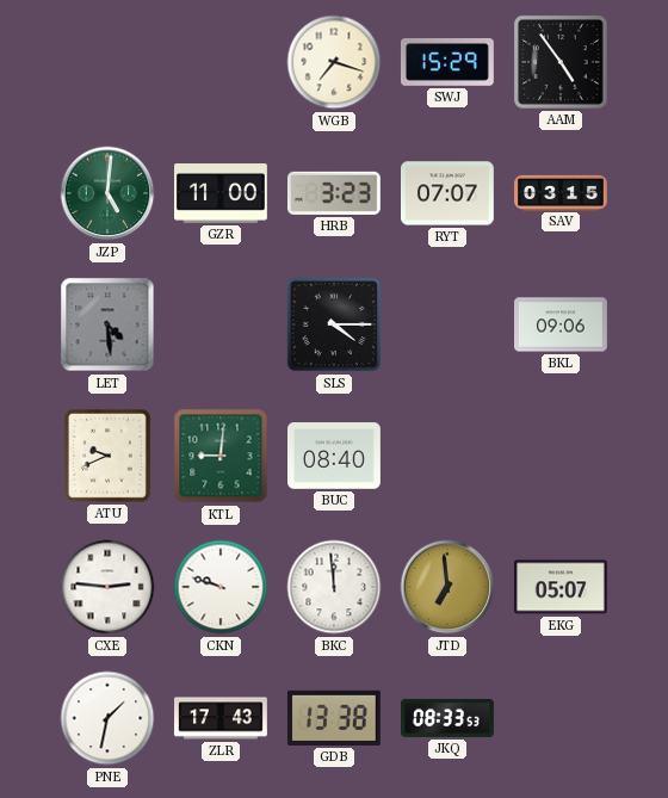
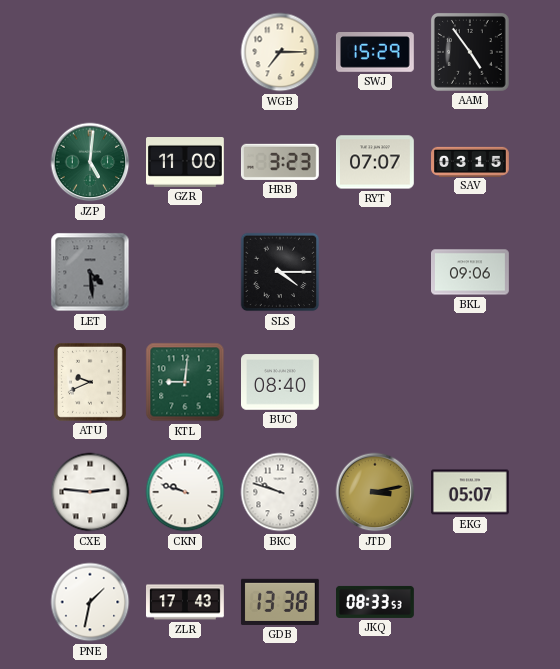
WGB: 7:18 -> 7:15
BKC: 11:59 -> 9:48
JTD: 6:59 -> 3:13
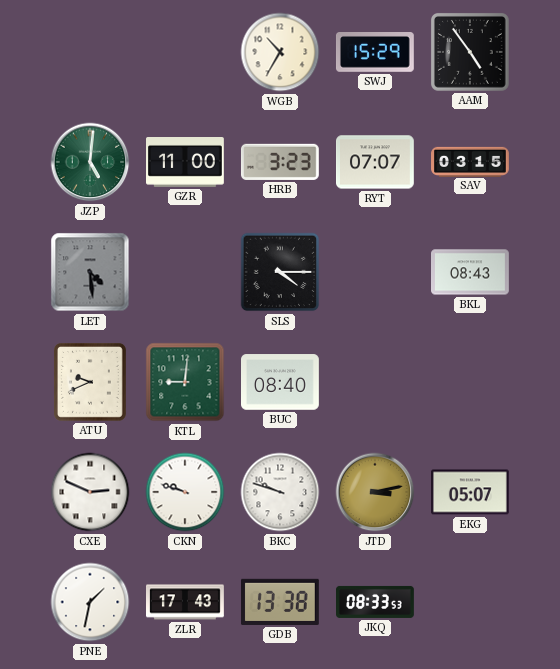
WGB: 7:15 -> 10:35
BKL: 09:06 -> 08:43
CXE: 2:46 -> 2:49
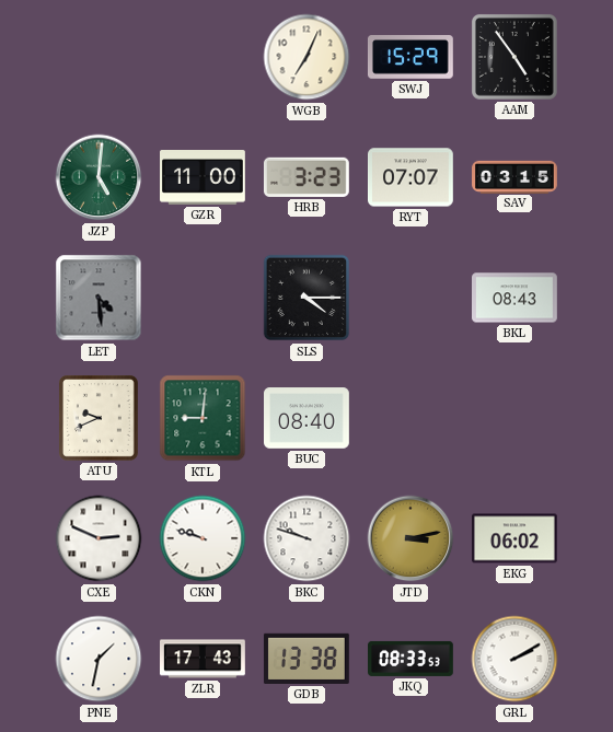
WGB: 10:35 -> 7:04
EKG: 05:07 -> 06:02
GRL: none -> 2:10
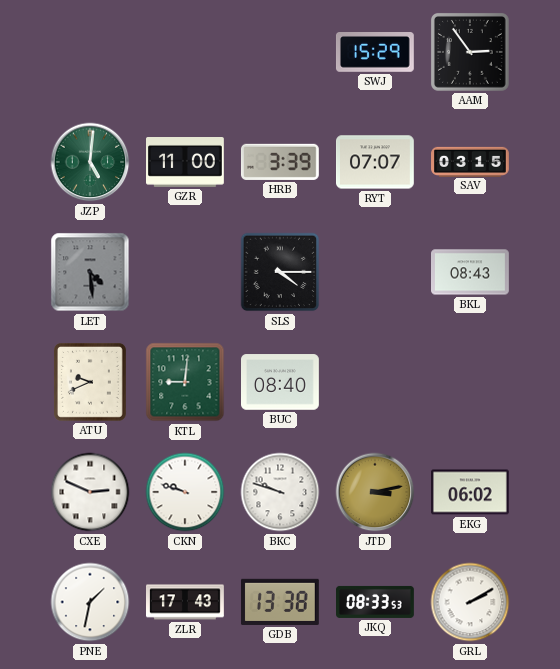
WGB: 7:04 -> none
AAM: 4:54 -> 2:54
HRB: 3:23 -> 3:39
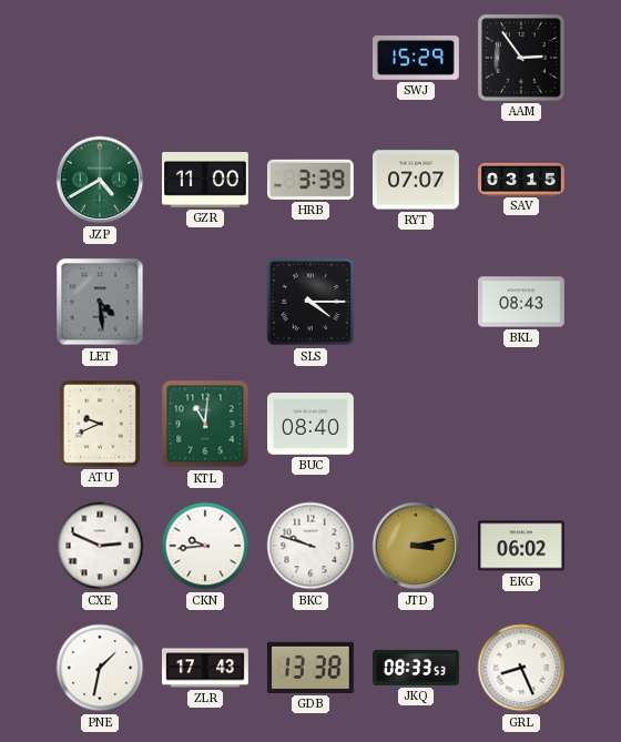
JZP: 5:01 -> 4:40
KTL: 9:01 -> 11:01
CKN: 9:48 -> 9:44
GRL: 2:10 -> 8:26
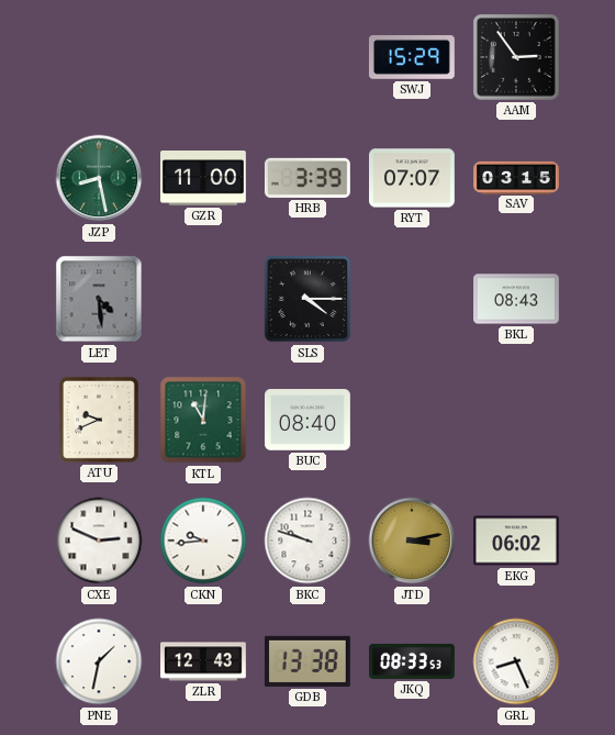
JZP: 4:40 -> 8:28
ZLR: 17:43 -> 12:43
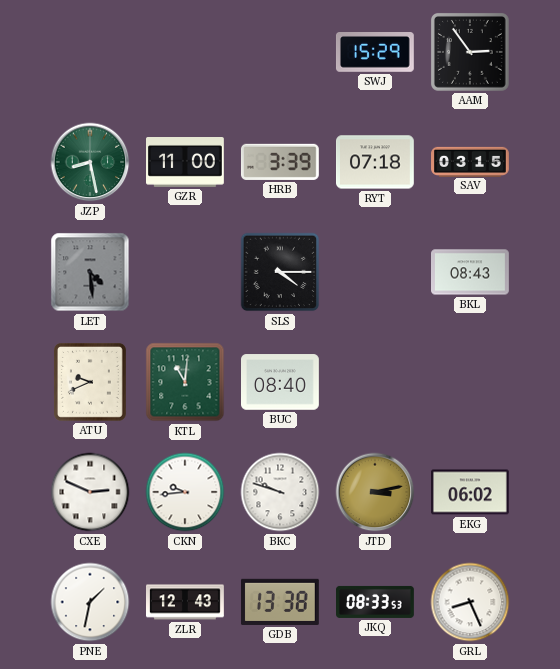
RYT: 07:07 -> 07:18
